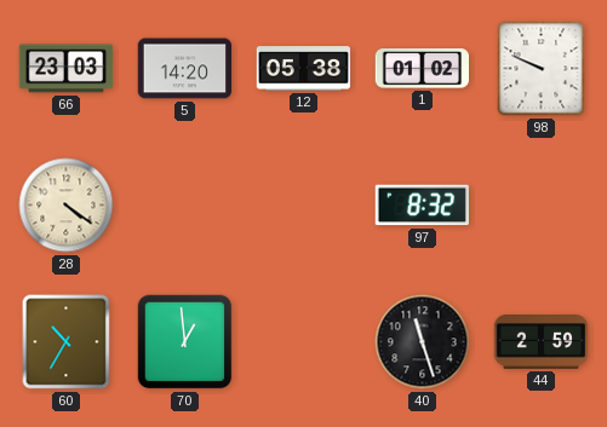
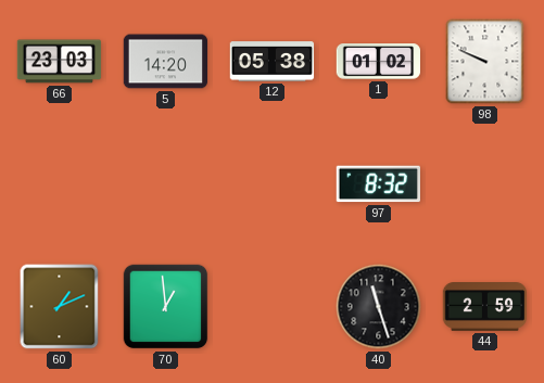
28: 4:21 -> none
60: 10:35 -> 1:11
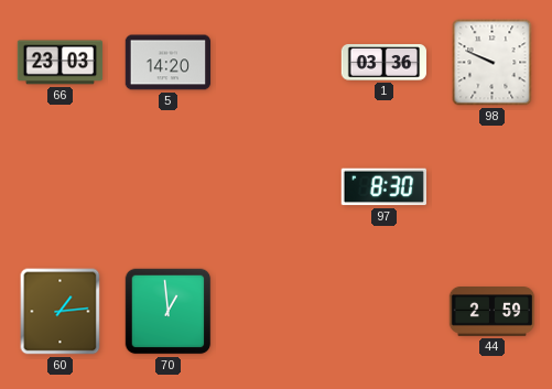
12: 05:38 -> none
1: 01:02 -> 03:36
97: 8:32 -> 8:30
60: 1:11 -> 1:14
40: 11:27 -> none
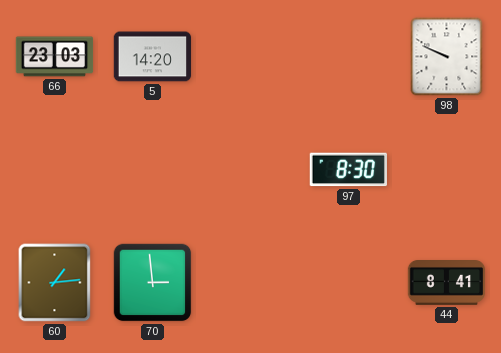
1: 03:36 -> none
70: 12:59 -> 2:59
44: 2:59 -> 8:41
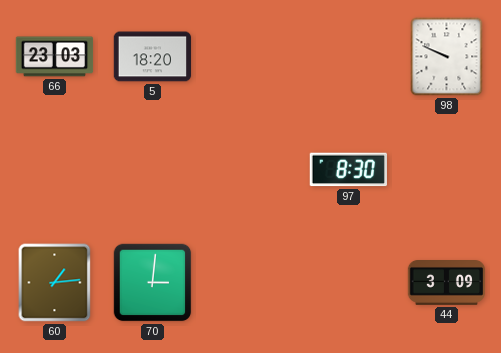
5: 14:20 -> 18:20
70: 2:59 -> 3:01
44: 8:41 -> 3:09
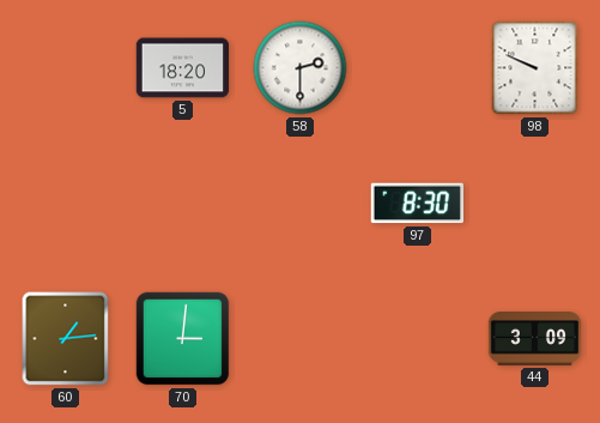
66: 23:03 -> none
58: none -> 2:30
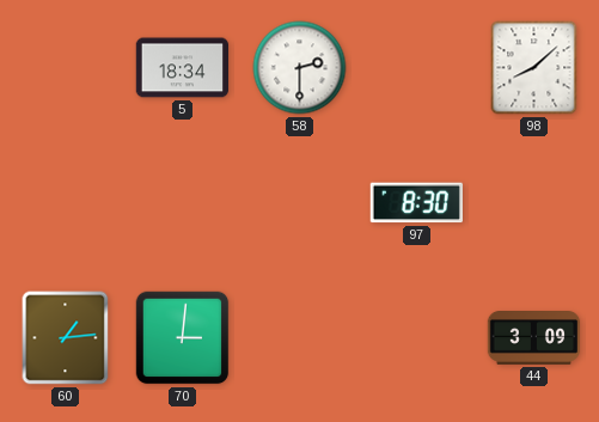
5: 18:20 -> 18:34
98: 9:49 -> 8:08
